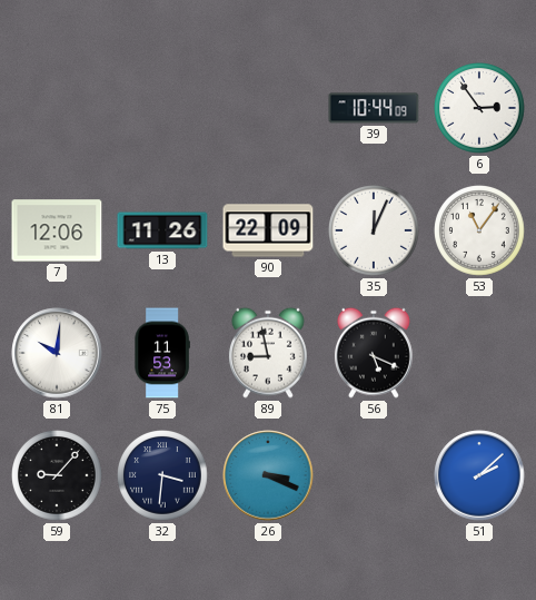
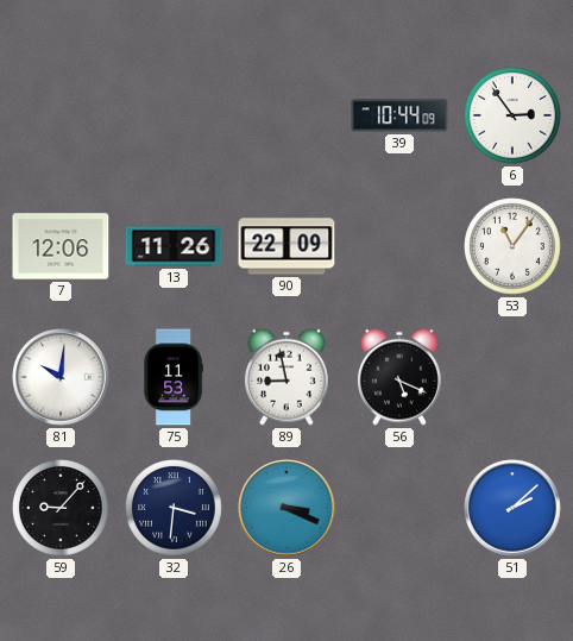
35: 12:04 -> none
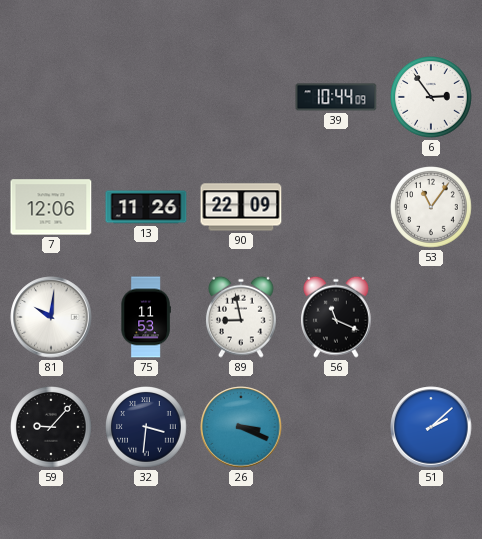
56: 5:19 -> 11:19
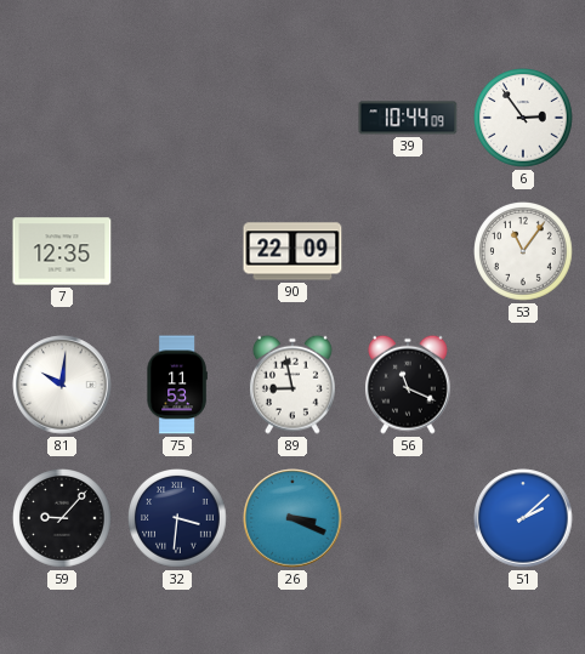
7: 12:06 -> 12:35
13: 11:26 -> none
